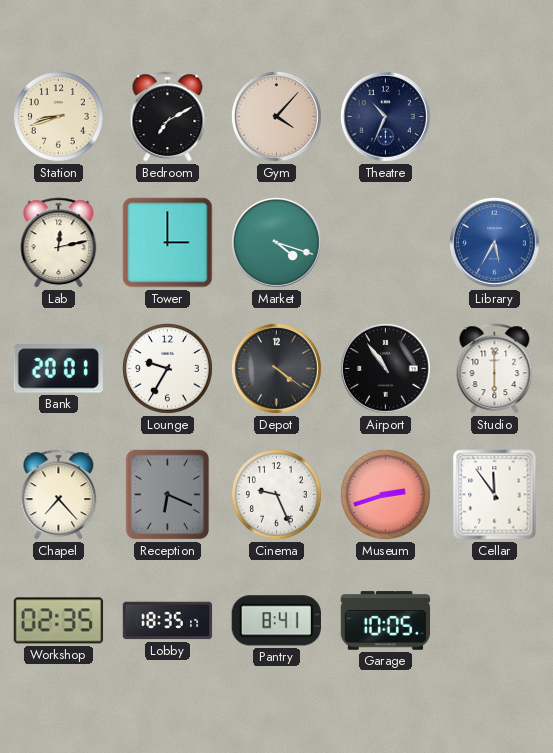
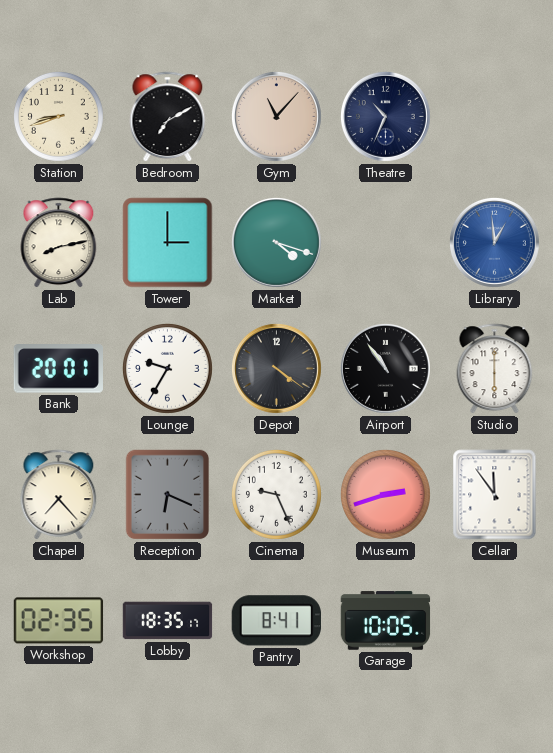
Gym: 4:07 -> 11:07
Lab: 12:13 -> 8:13
Library: 5:35 -> 12:59
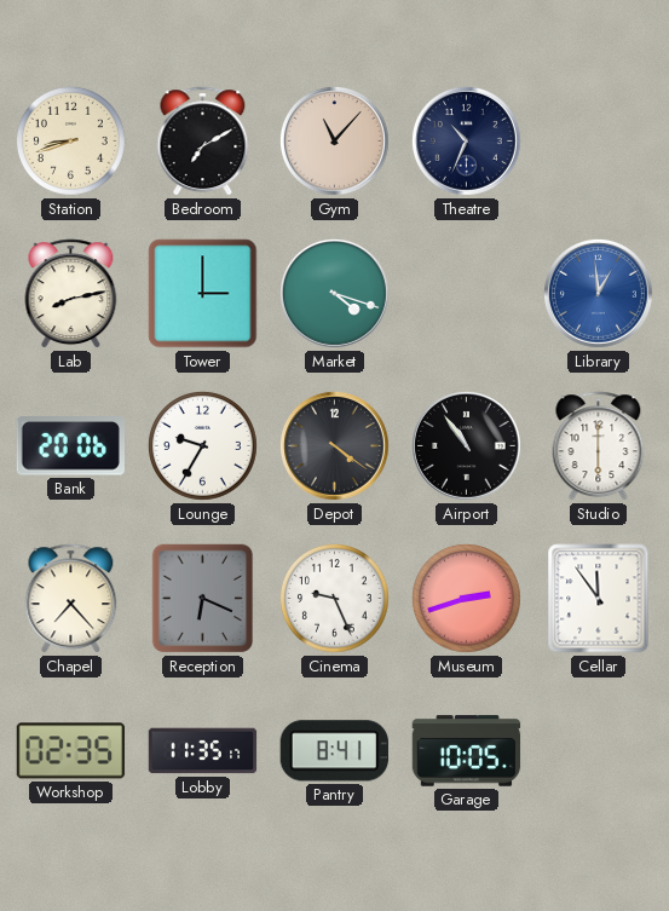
Bank: 20:01 -> 20:06
Lobby: 18:35 -> 11:35
